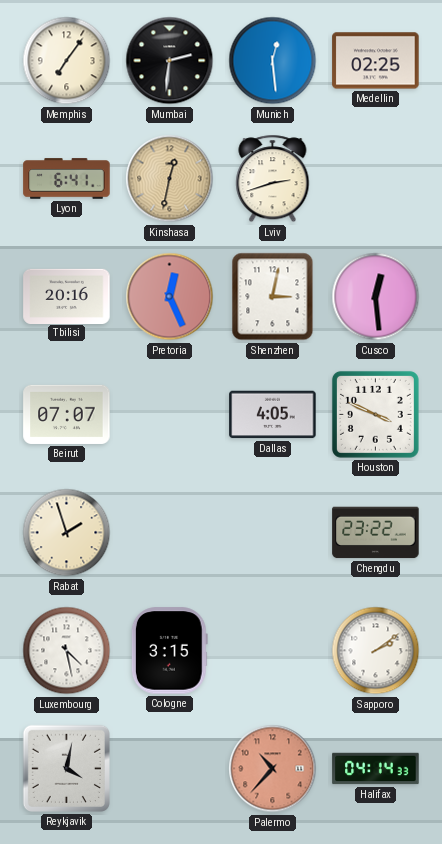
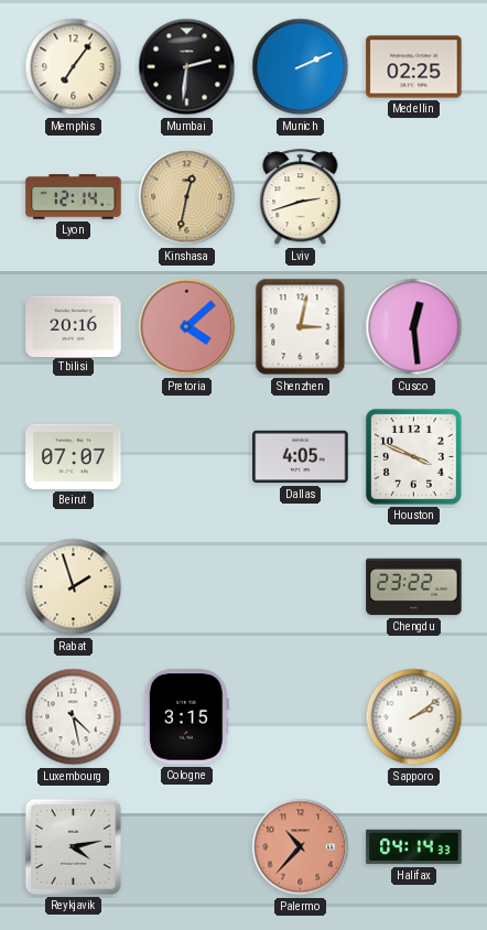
Munich: 12:29 -> 2:11
Lyon: 6:41 -> 12:14
Pretoria: 12:26 -> 4:08
Reykjavik: 4:02 -> 4:13
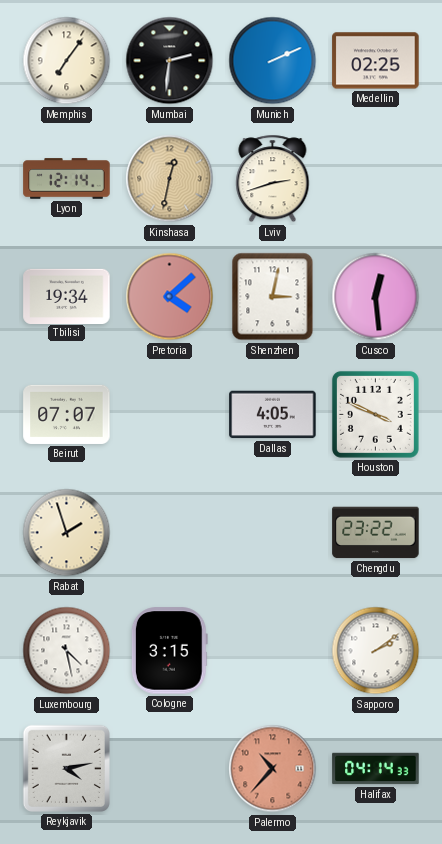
Tbilisi: 20:16 -> 19:34
